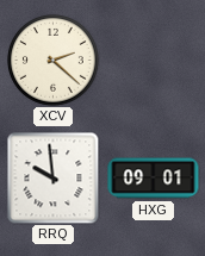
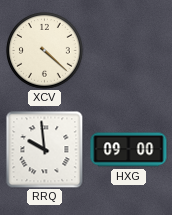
XCV: 2:22 -> 4:22
HXG: 09:01 -> 09:00
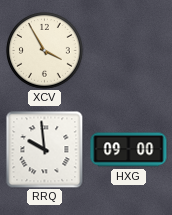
XCV: 4:22 -> 3:55
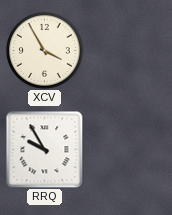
RRQ: 9:59 -> 9:55
HXG: 09:00 -> none
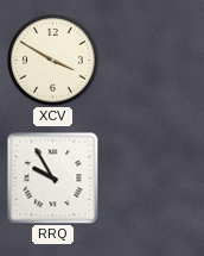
XCV: 3:55 -> 3:50
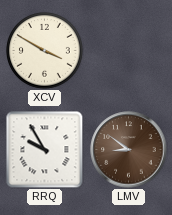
LMV: none -> 8:51
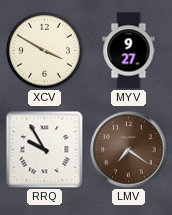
MYV: none -> 9:27
LMV: 8:51 -> 7:21
